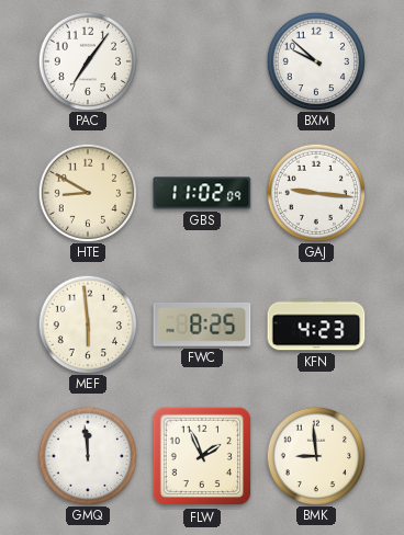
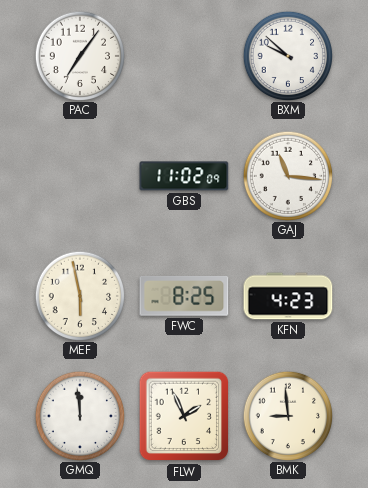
HTE: 8:50 -> none
GAJ: 9:16 -> 11:16
MEF: 5:59 -> 5:58
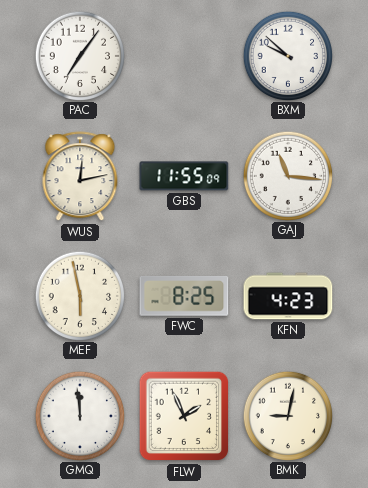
WUS: none -> 12:13
GBS: 11:02 -> 11:55
BMK: 8:59 -> 9:02
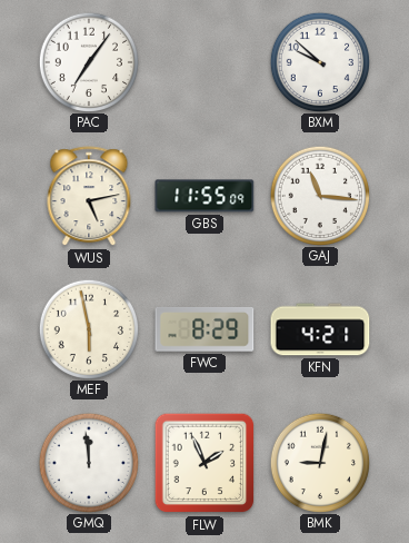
WUS: 12:13 -> 5:13
FWC: 8:25 -> 8:29
KFN: 4:23 -> 4:21
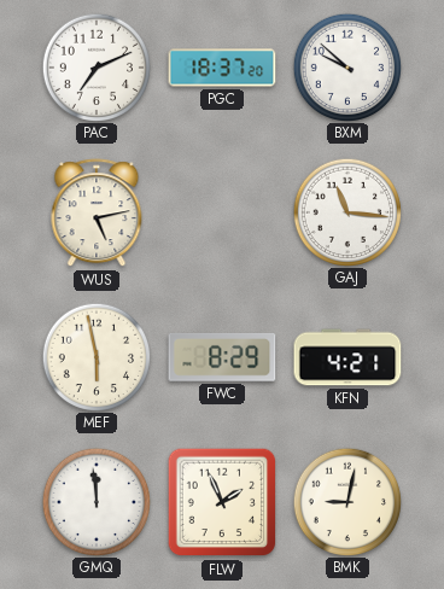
PAC: 7:06 -> 7:11
PGC: none -> 18:37
GBS: 11:55 -> none
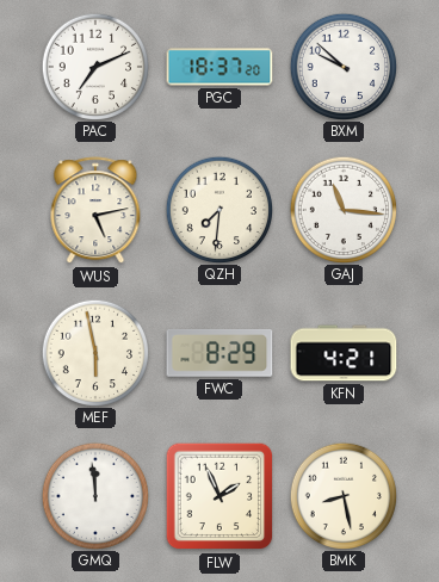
QZH: none -> 7:31
BMK: 9:02 -> 8:28
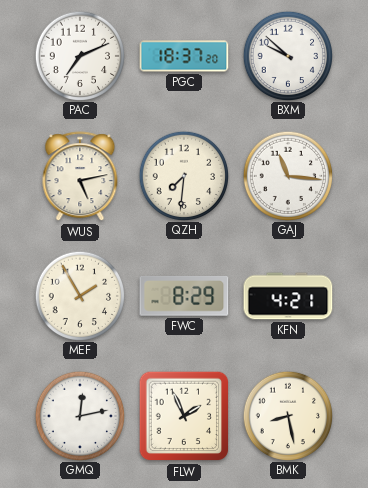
MEF: 5:58 -> 1:55
GMQ: 11:59 -> 12:13
